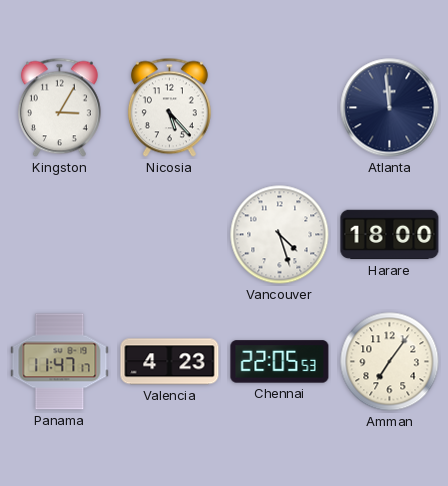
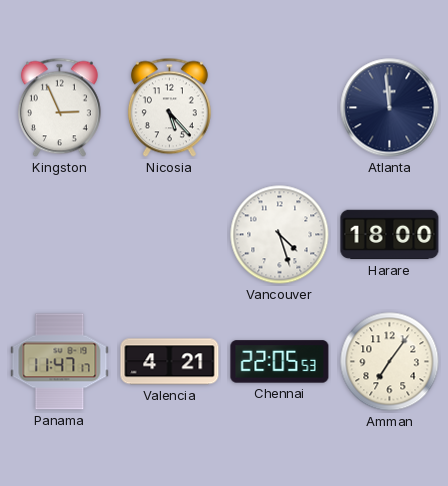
Kingston: 3:05 -> 2:56
Valencia: 4:23 -> 4:21
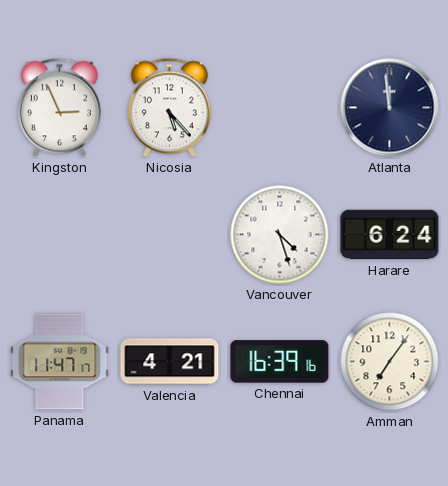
Harare: 18:00 -> 6:24
Chennai: 22:05 -> 16:39
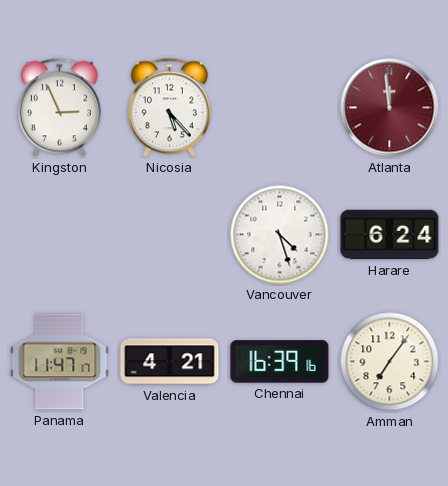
Atlanta dial: navy -> burgundy
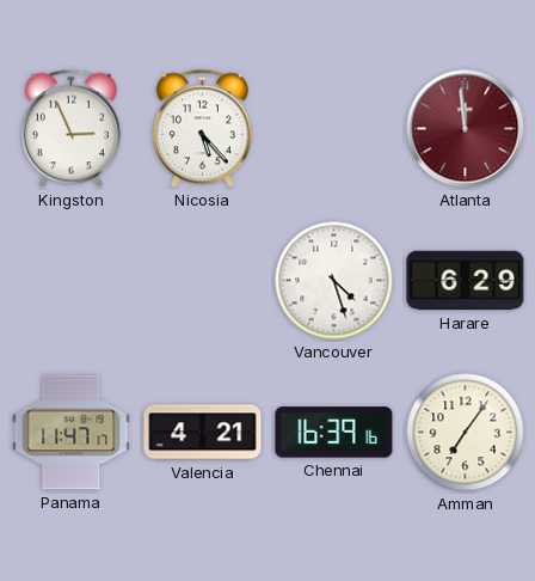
Harare: 6:24 -> 6:29
